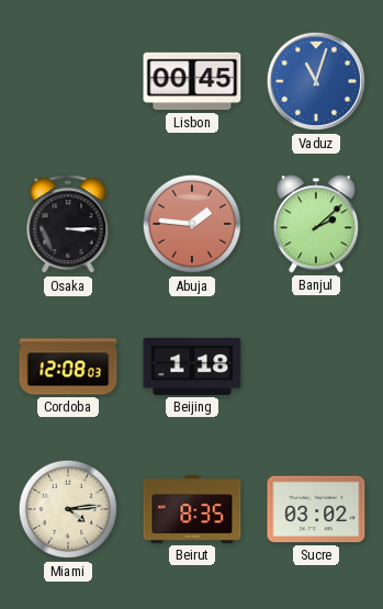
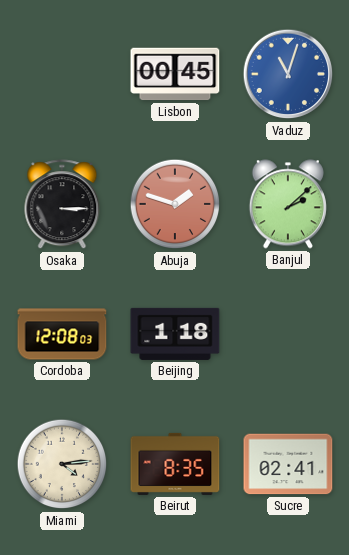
Abuja: 1:46 -> 1:48
Sucre: 03:02 -> 02:41
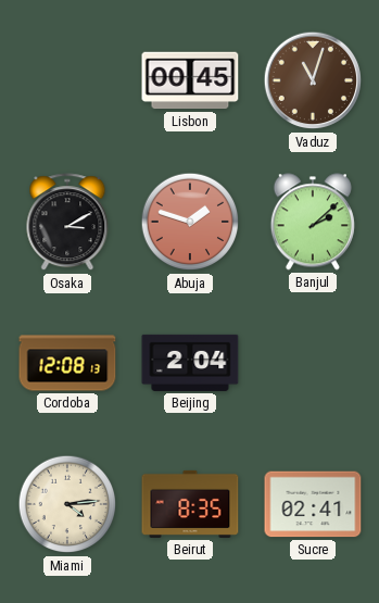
Vaduz dial: blue -> brown
Osaka: 3:15 -> 3:10
Cordoba: 12:08:03 -> 12:08:13
Beijing: 1:18 -> 2:04
